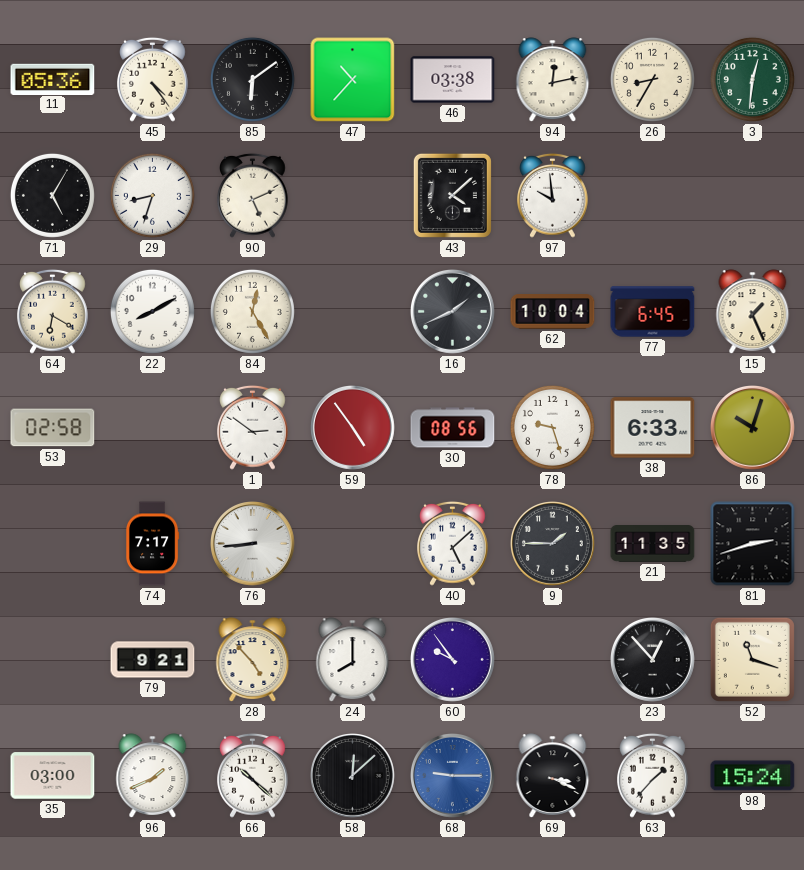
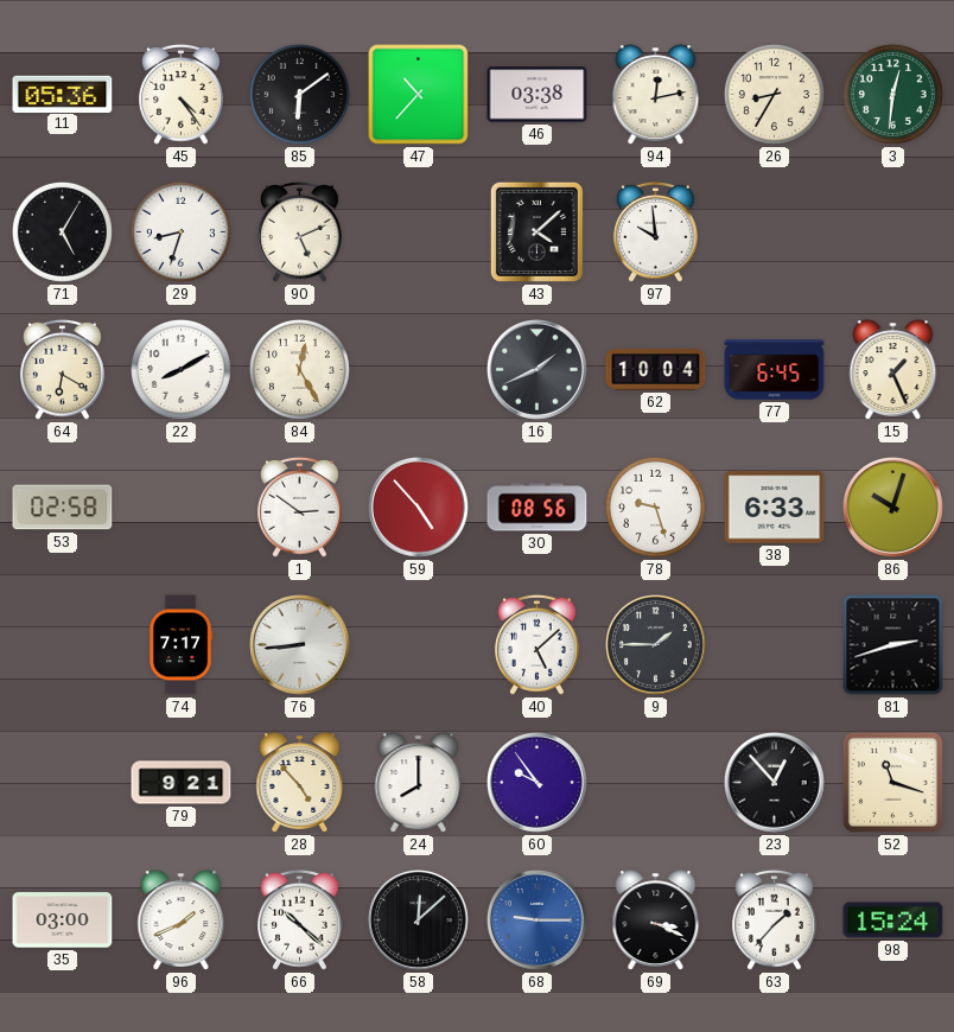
59: 4:54 -> 4:53
21: 11:35 -> none
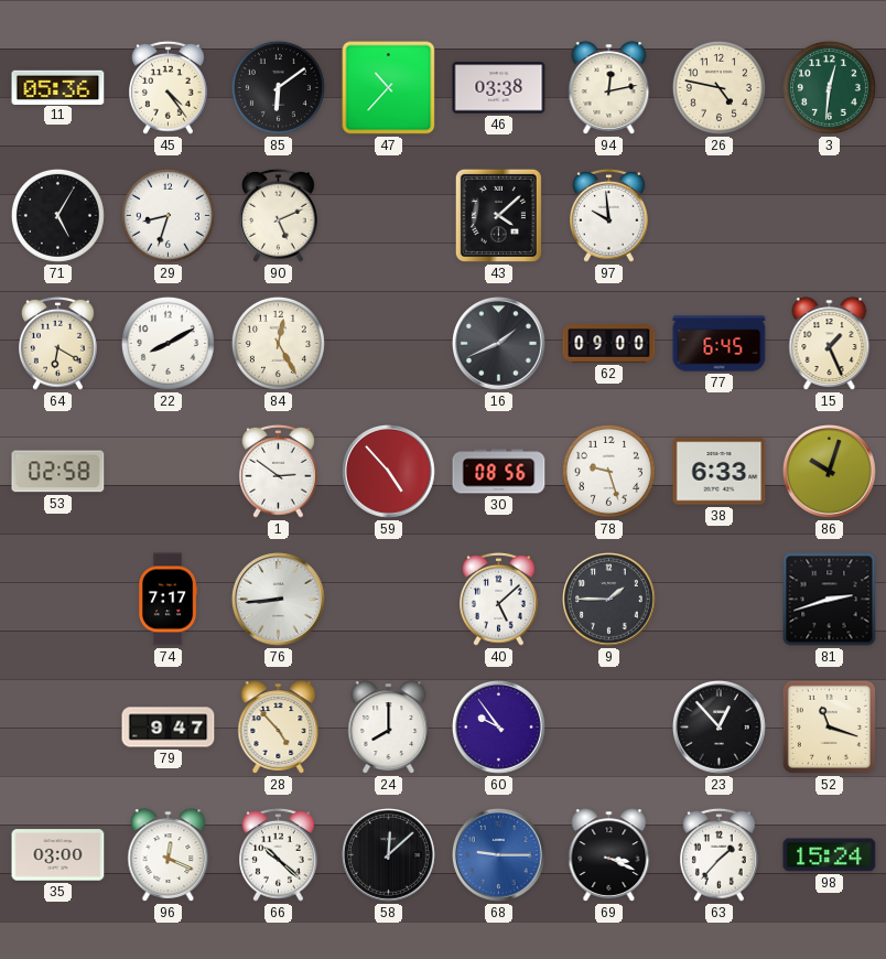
26: 8:35 -> 4:47
62: 10:04 -> 09:00
79: 9:21 -> 9:47
96: 1:41 -> 12:19
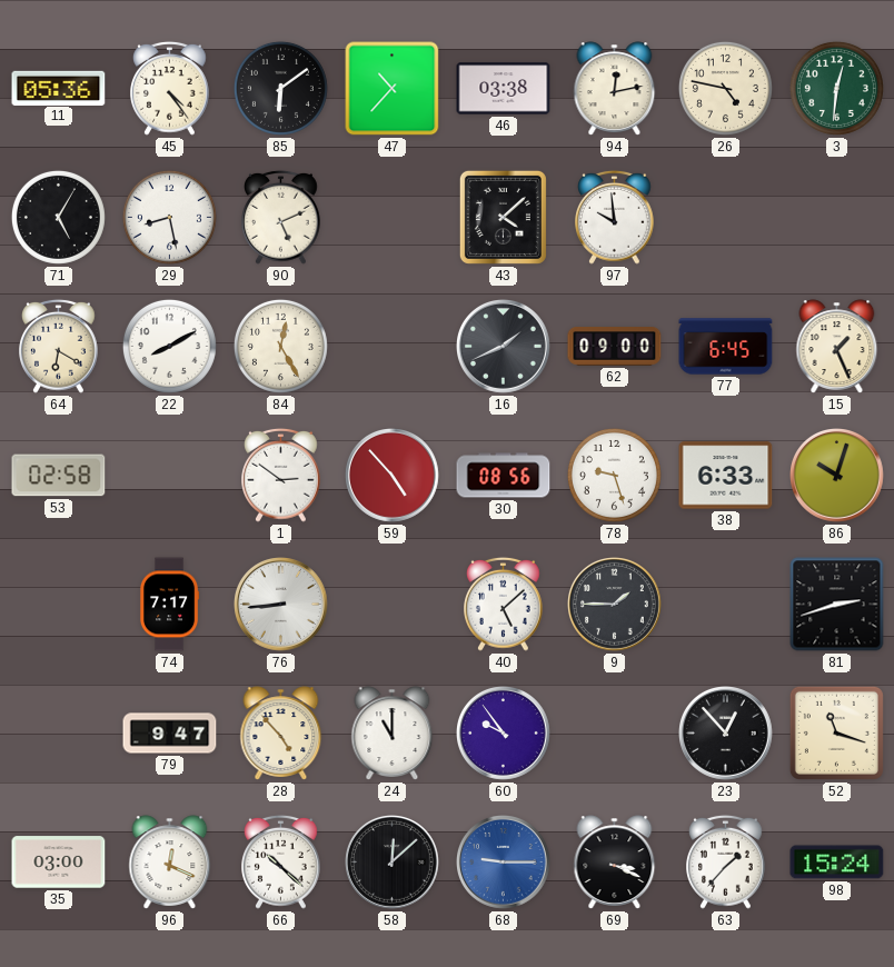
29: 8:33 -> 8:28
24: 8:00 -> 11:00
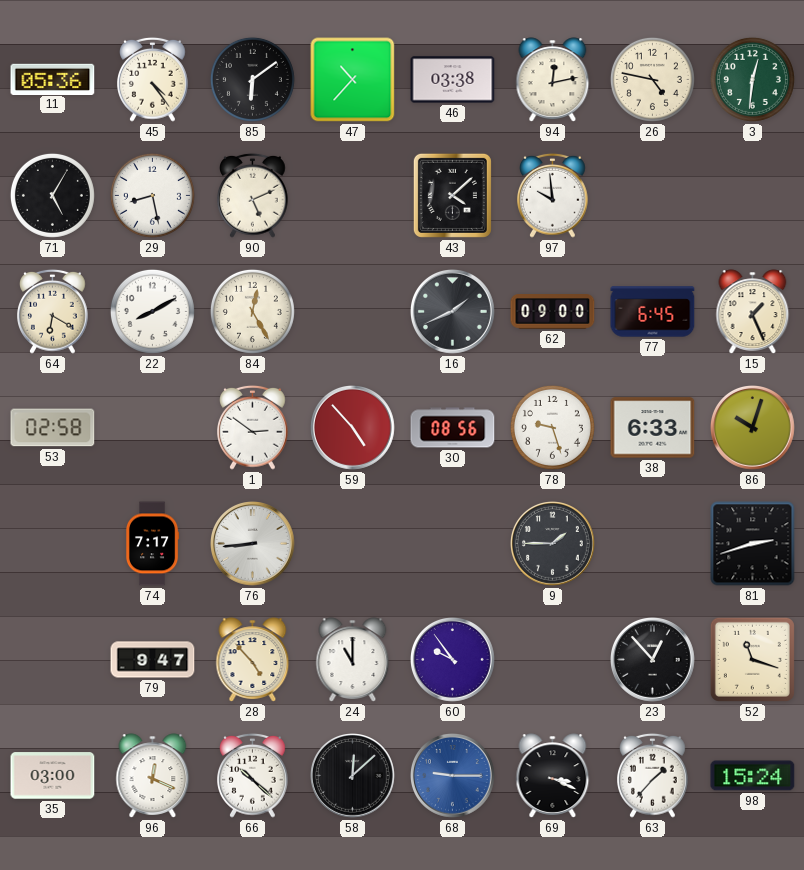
40: 5:08 -> none
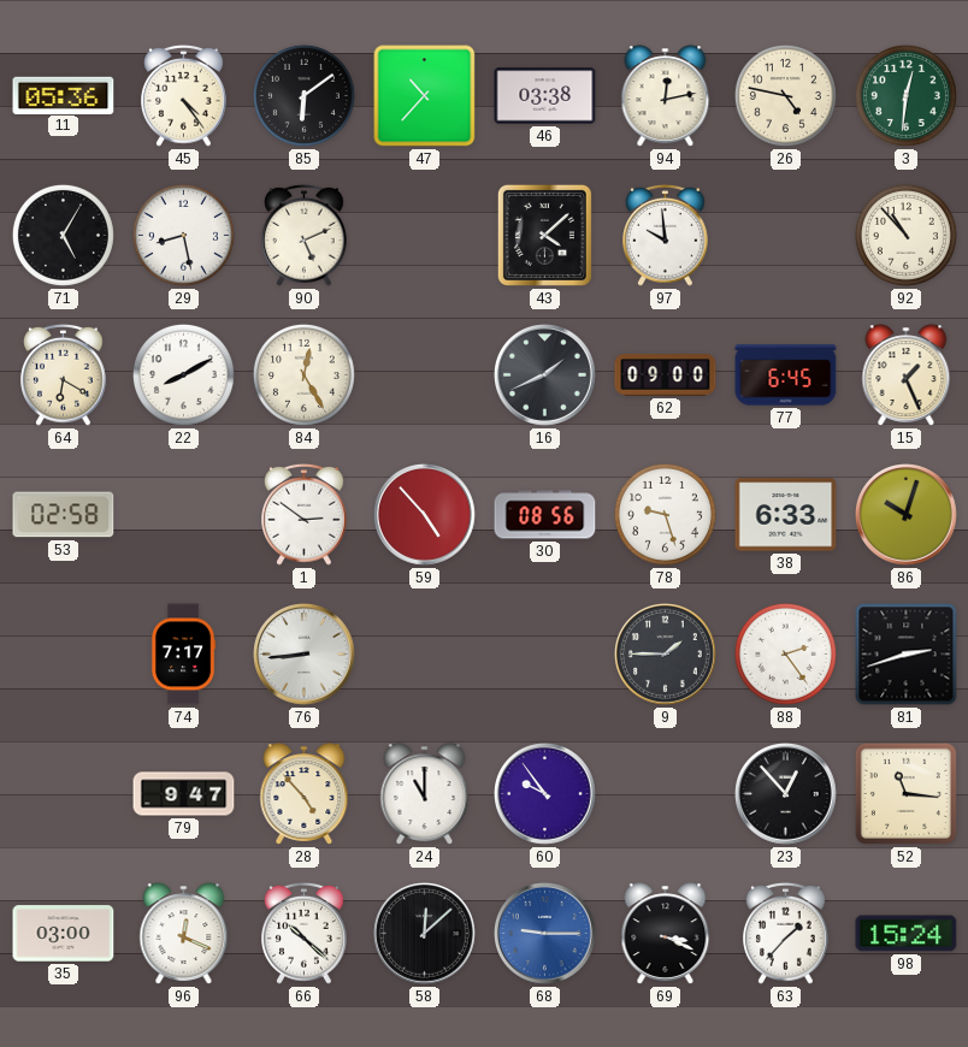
92: none -> 10:53
88: none -> 2:24
52: 11:18 -> 11:16
